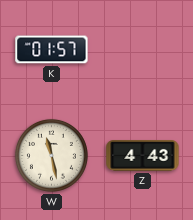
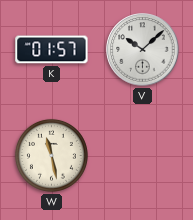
V: none -> 10:08
Z: 4:43 -> none
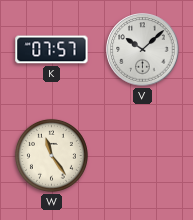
K: 01:57 -> 07:57
W: 11:28 -> 11:24
